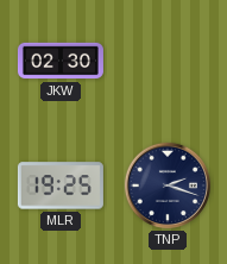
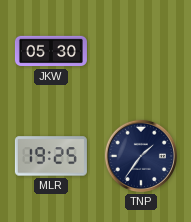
JKW: 02:30 -> 05:30
TNP: 2:18 -> 1:36
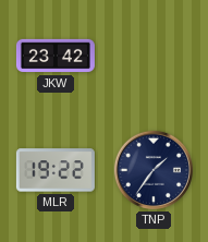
JKW: 05:30 -> 23:42
MLR: 19:25 -> 19:22
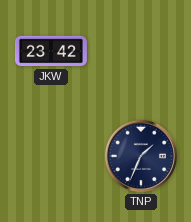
MLR: 19:22 -> none
TNP: 1:36 -> 1:34
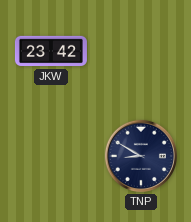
TNP: 1:34 -> 8:50
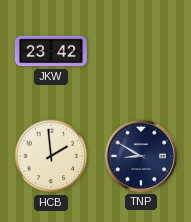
HCB: none -> 1:59
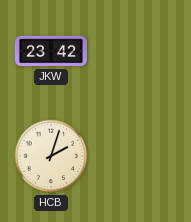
HCB: 1:59 -> 2:03
TNP: 8:50 -> none
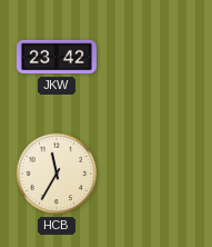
HCB: 2:03 -> 11:35
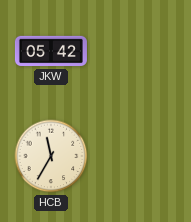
JKW: 23:42 -> 05:42
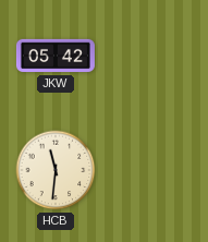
HCB: 11:35 -> 11:31
